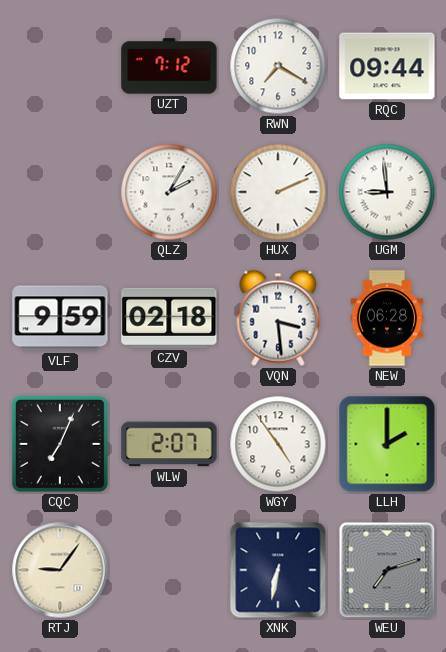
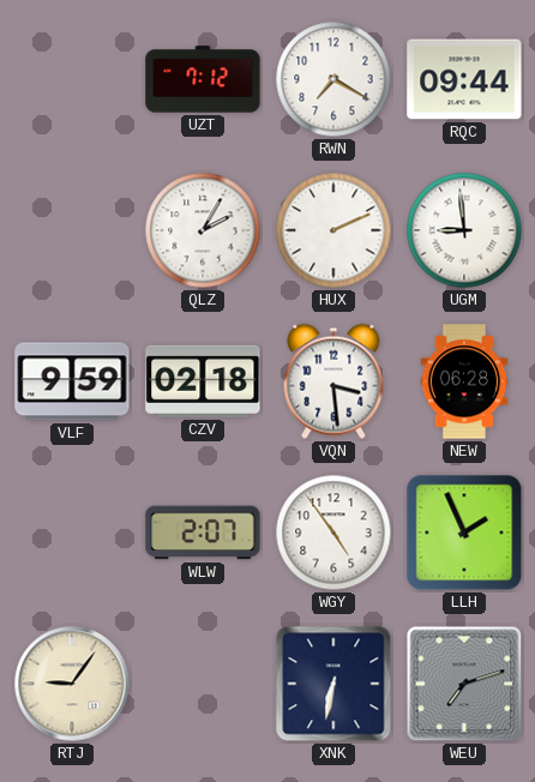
CQC: 7:04 -> none
LLH: 2:00 -> 1:56
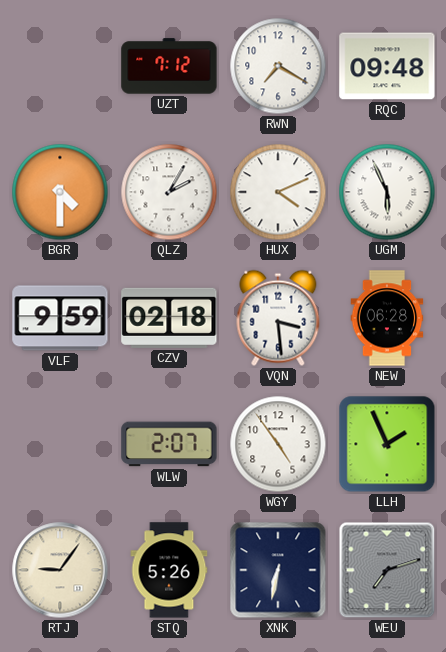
RQC: 09:44 -> 09:48
BGR: none -> 4:30
HUX: 2:11 -> 4:11
UGM: 8:59 -> 5:56
STQ: none -> 5:26
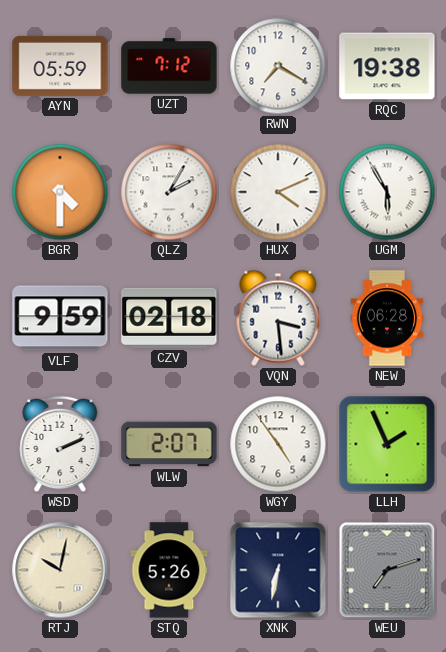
AYN: none -> 05:59
RQC: 09:48 -> 19:38
UGM: 5:56 -> 5:55
WSD: none -> 2:11
RTJ: 9:06 -> 10:02
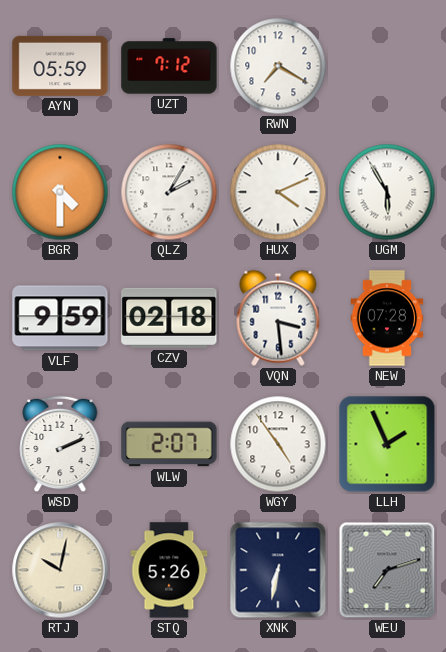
RQC: 19:38 -> none
NEW: 06:28 -> 07:28
